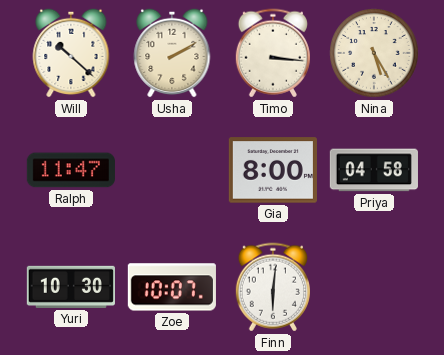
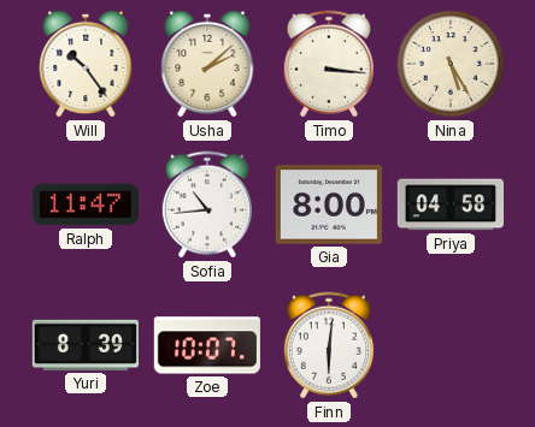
Will: 10:22 -> 10:24
Usha: 2:10 -> 2:08
Sofia: none -> 10:44
Yuri: 10:30 -> 8:39
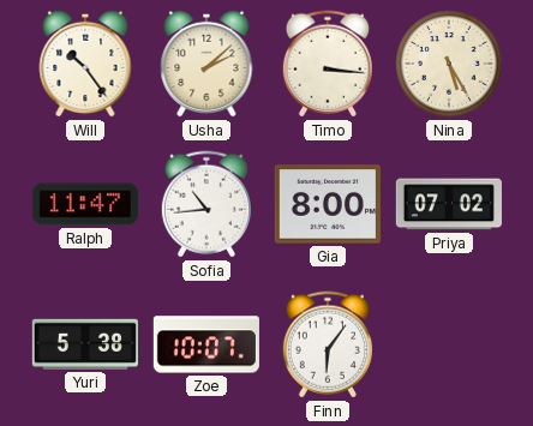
Priya: 04:58 -> 07:02
Yuri: 8:39 -> 5:38
Finn: 6:01 -> 6:06
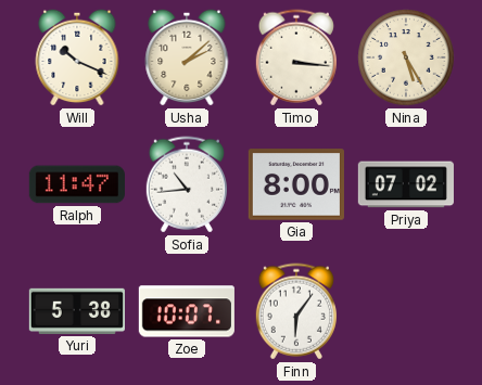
Will: 10:24 -> 10:19
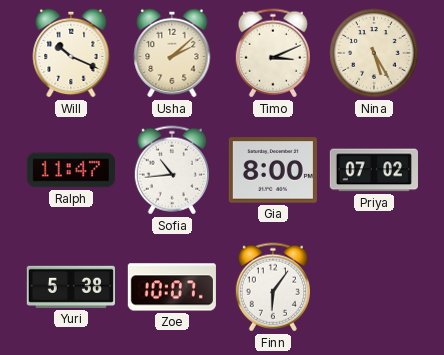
Timo: 3:16 -> 3:11
